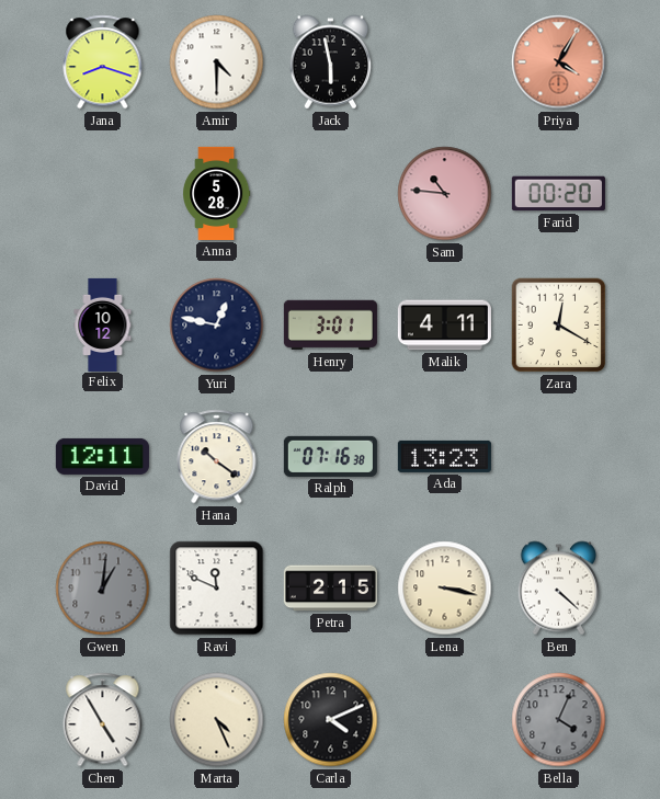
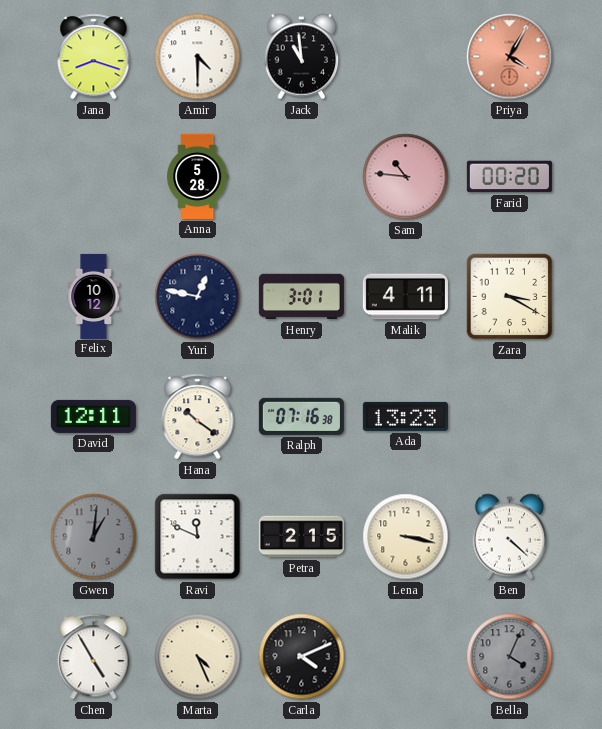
Jack: 5:58 -> 10:59
Zara: 12:20 -> 3:20
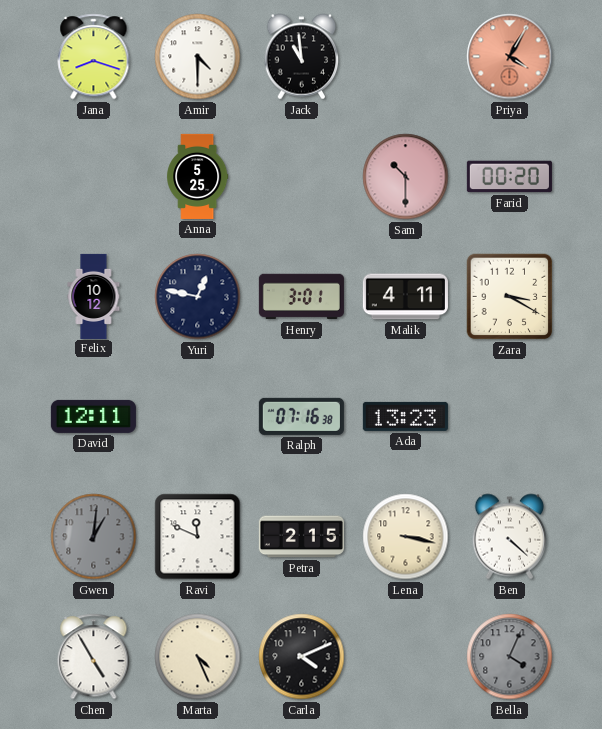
Anna: 5:28 -> 5:25
Sam: 10:46 -> 10:30
Hana: 10:21 -> none
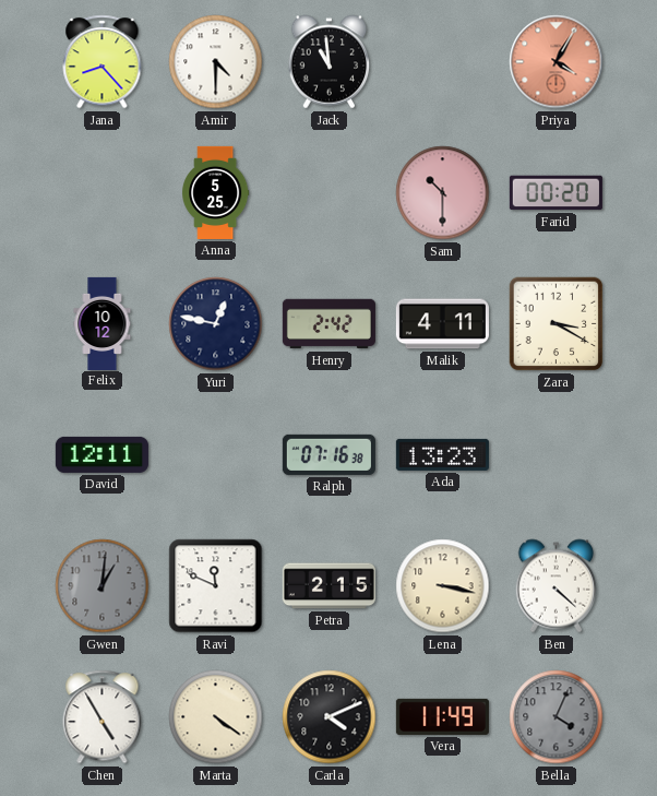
Jana: 8:18 -> 8:23
Henry: 3:01 -> 2:42
Marta: 4:26 -> 4:21
Vera: none -> 11:49
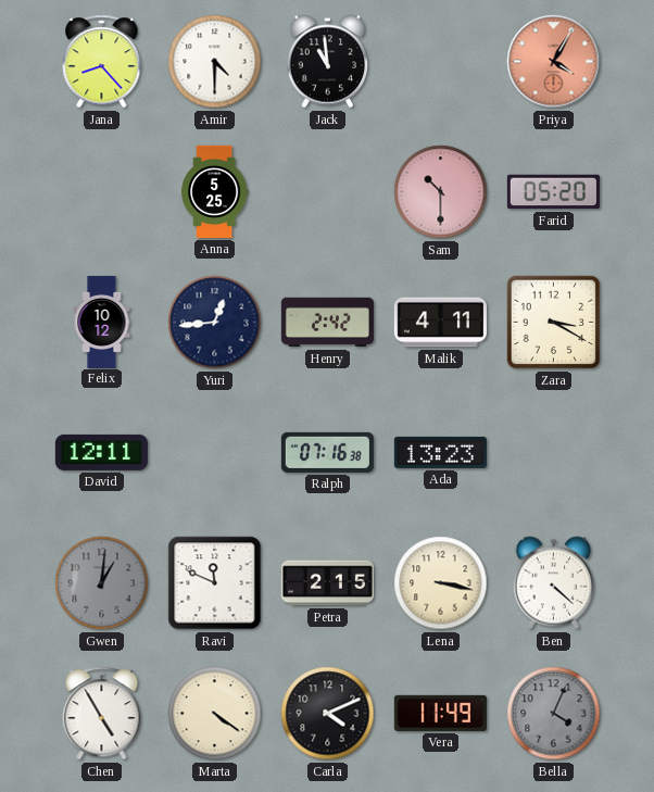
Farid: 00:20 -> 05:20
Yuri: 12:47 -> 12:44
